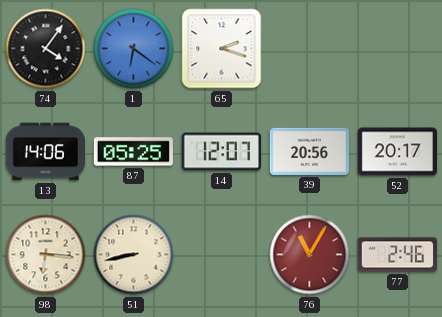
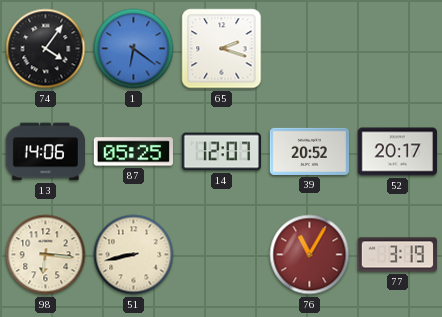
39: 20:56 -> 20:52
77: 2:46 -> 3:19
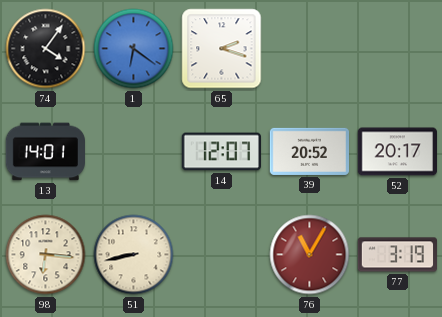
13: 14:06 -> 14:01
87: 05:25 -> none
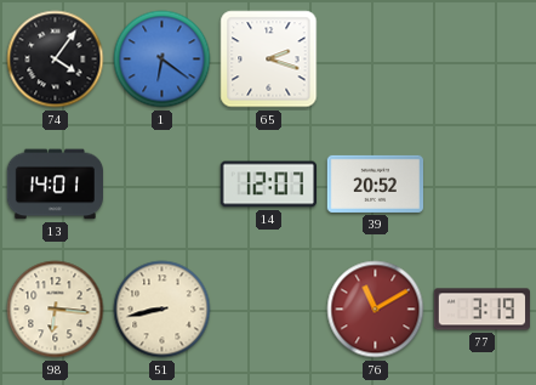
52: 20:17 -> none
76: 11:05 -> 11:10
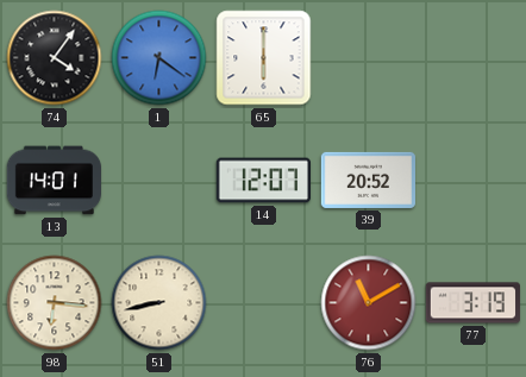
65: 2:18 -> 6:00
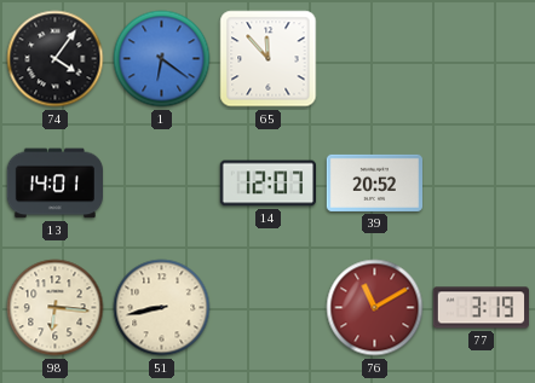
65: 6:00 -> 11:53
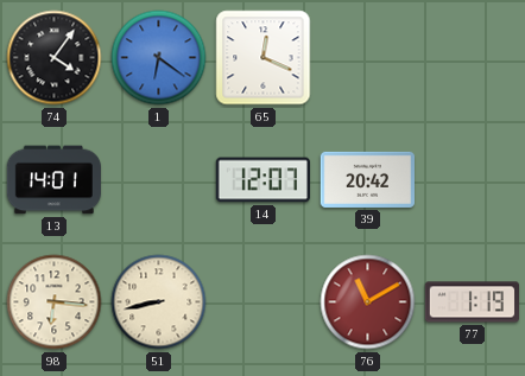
65: 11:53 -> 12:19
39: 20:52 -> 20:42
77: 3:19 -> 1:19
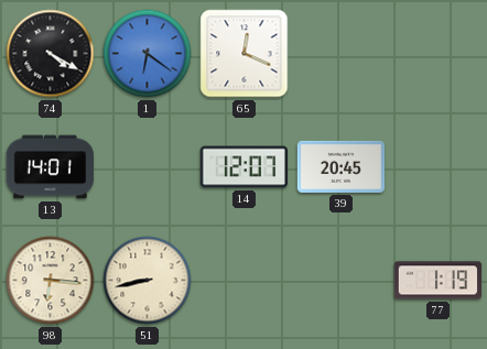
74: 4:06 -> 4:20
39: 20:42 -> 20:45
76: 11:10 -> none
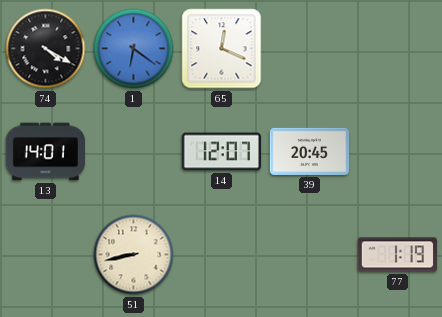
98: 6:16 -> none
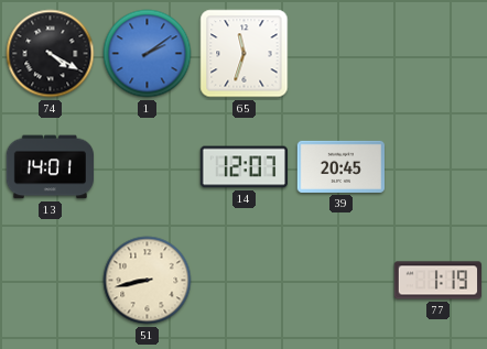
1: 6:21 -> 2:09
65: 12:19 -> 11:33
